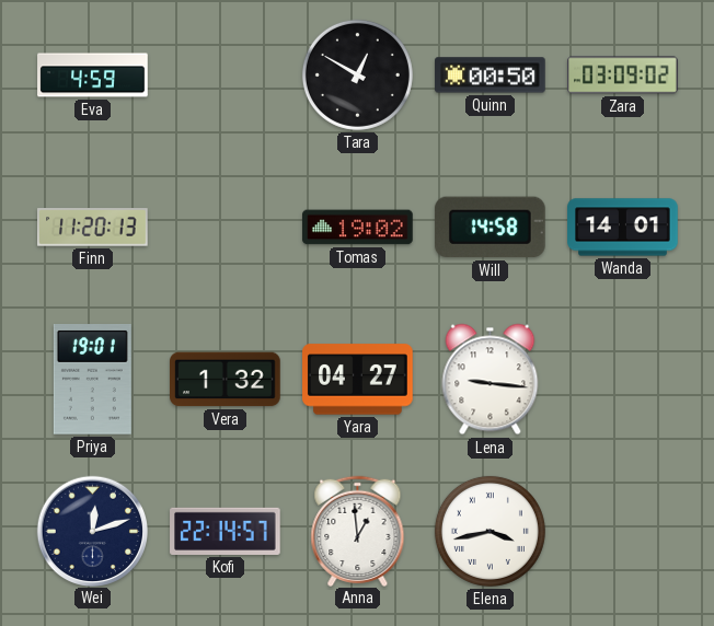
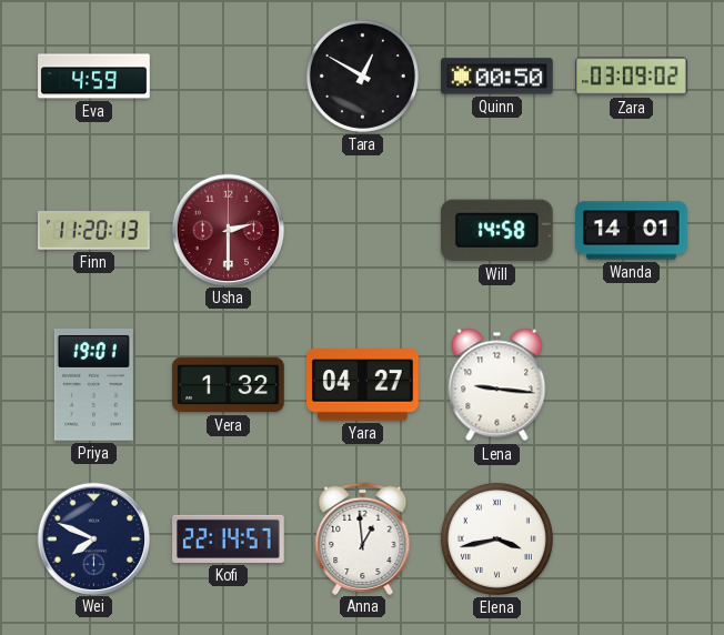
Usha: none -> 2:30
Tomas: 19:02 -> none
Wei: 12:12 -> 7:49
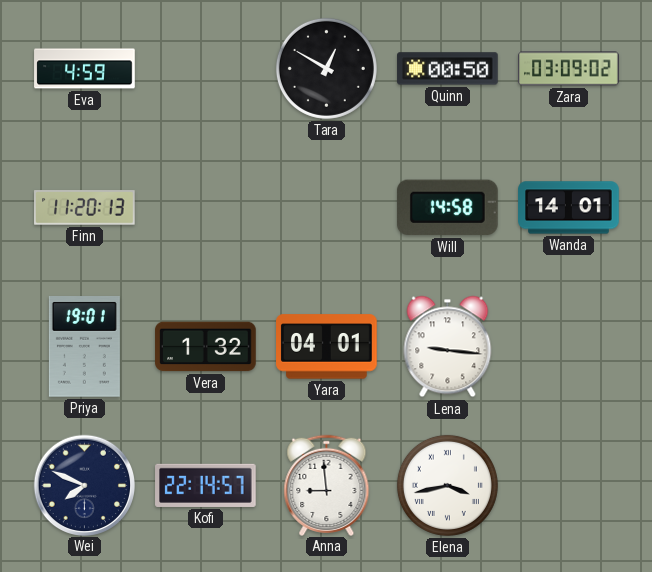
Usha: 2:30 -> none
Yara: 04:27 -> 04:01
Anna: 12:59 -> 8:59
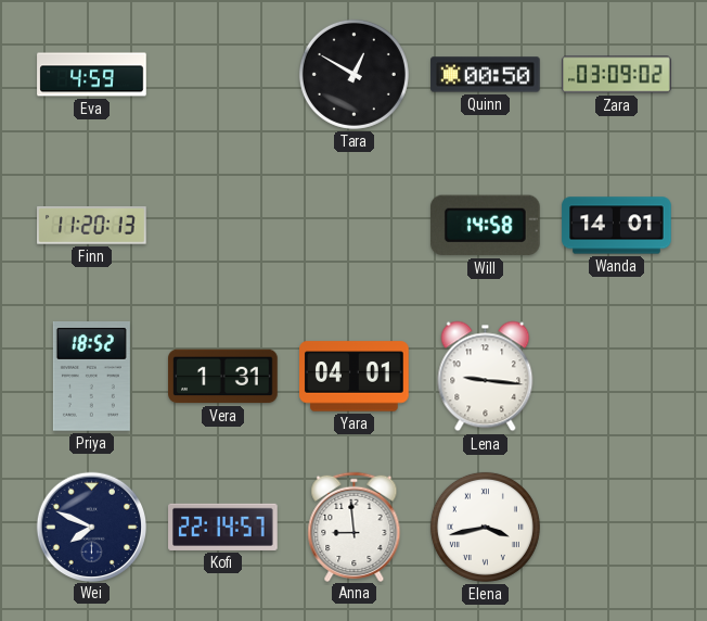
Priya: 19:01 -> 18:52
Vera: 1:32 -> 1:31
